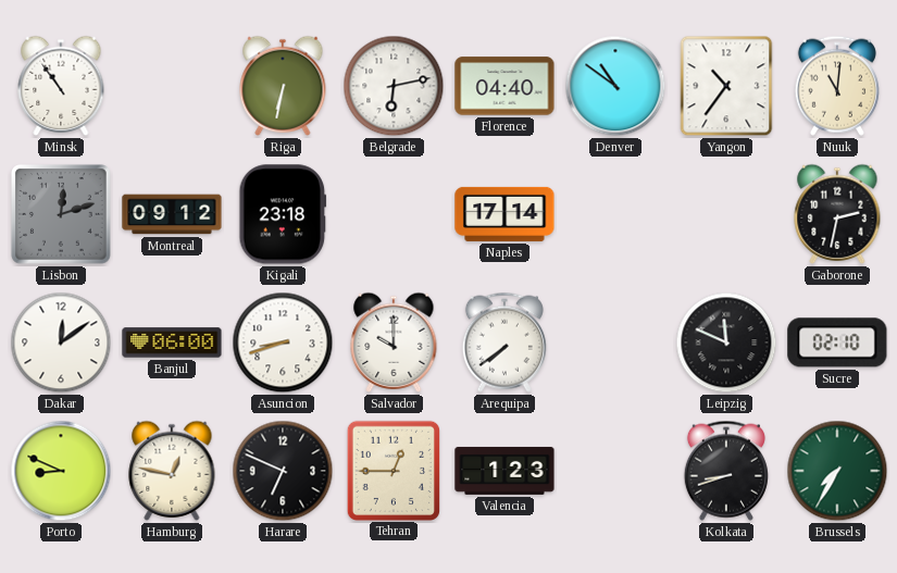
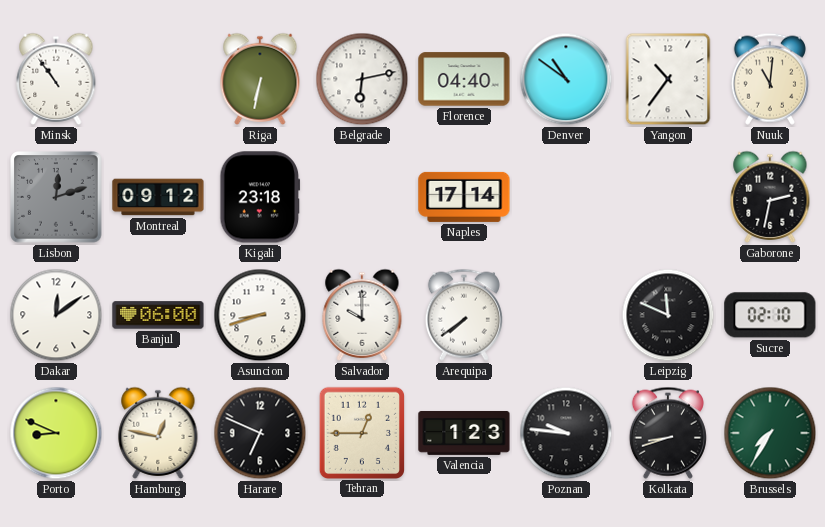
Poznan: none -> 9:46
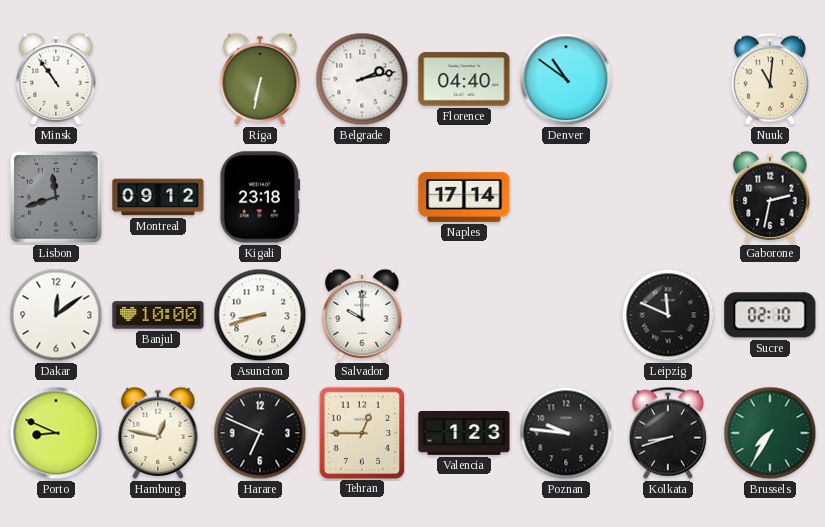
Belgrade: 6:13 -> 2:13
Yangon: 10:36 -> none
Lisbon: 12:12 -> 11:42
Banjul: 06:00 -> 10:00
Arequipa: 7:39 -> none
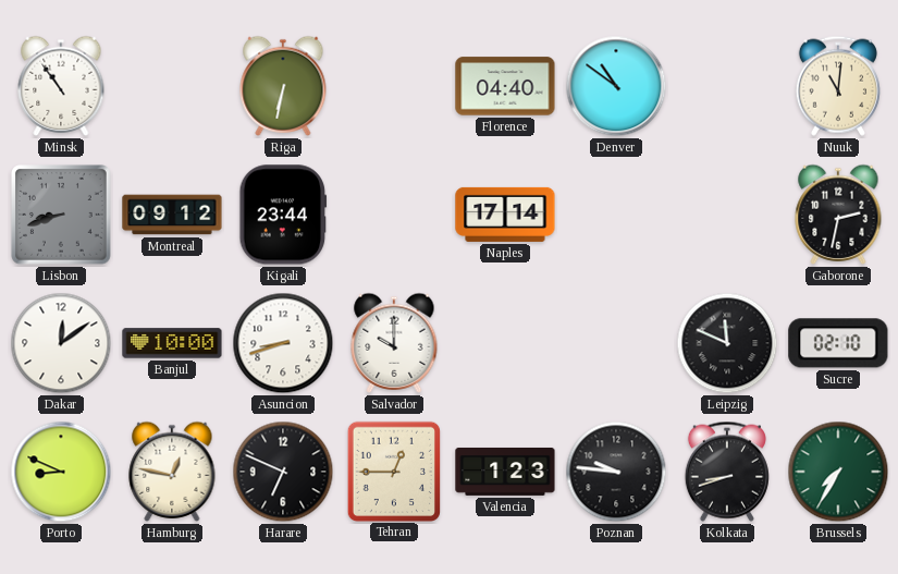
Belgrade: 2:13 -> none
Lisbon: 11:42 -> 8:42
Kigali: 23:18 -> 23:44
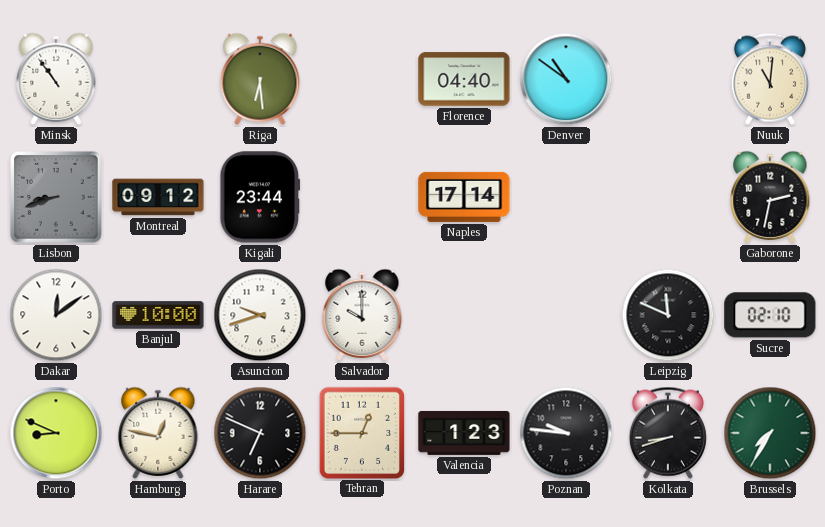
Riga: 6:32 -> 6:29
Asuncion: 8:42 -> 9:42
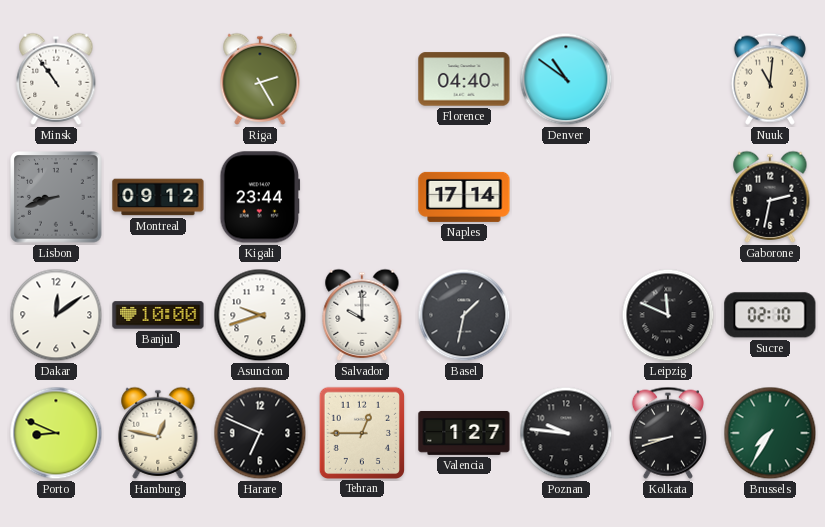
Riga: 6:29 -> 2:25
Basel: none -> 1:32
Valencia: 1:23 -> 1:27
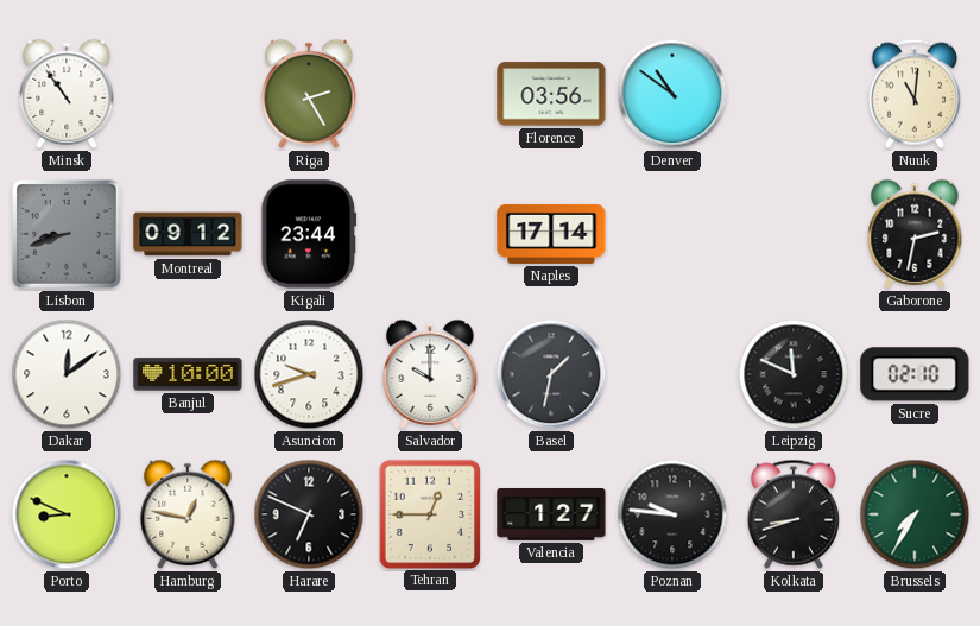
Florence: 04:40 -> 03:56
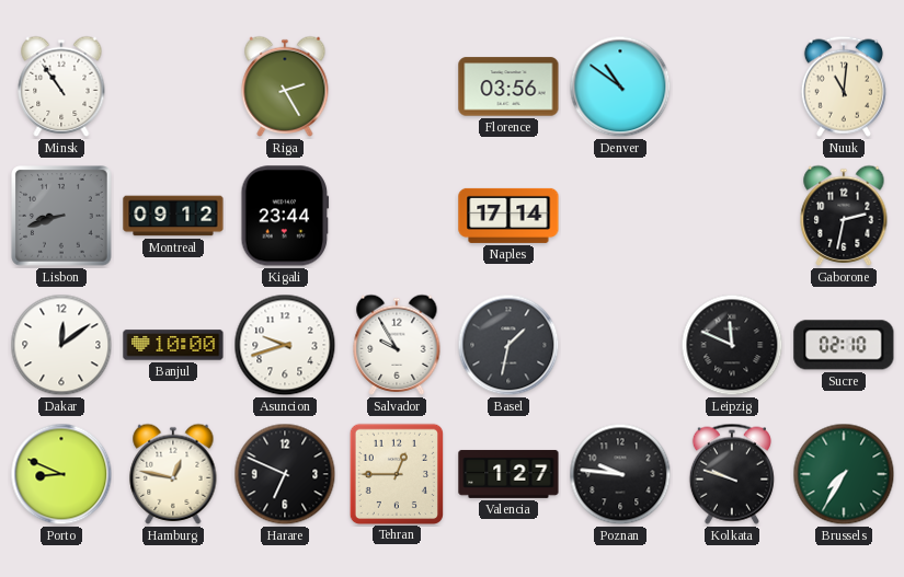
Salvador: 10:00 -> 9:55
Kolkata: 8:42 -> 9:48
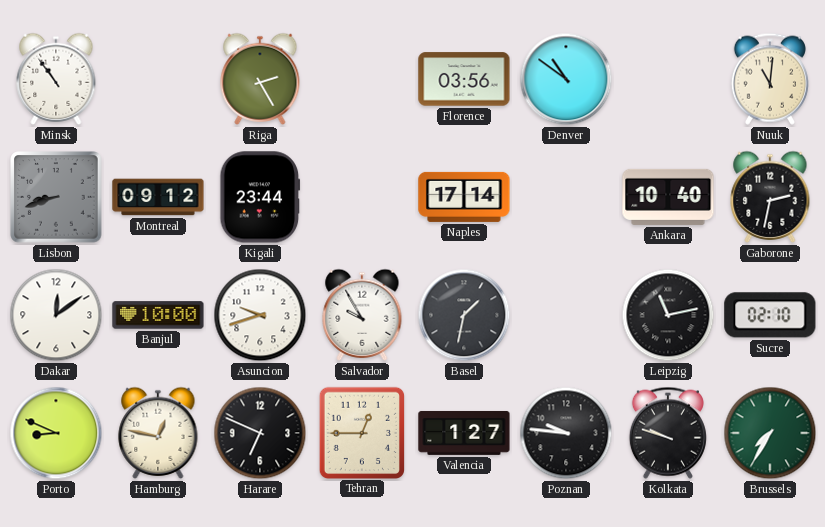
Ankara: none -> 10:40
Leipzig: 11:49 -> 11:13
